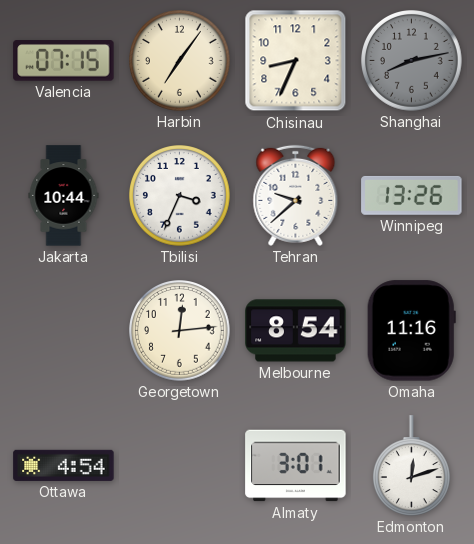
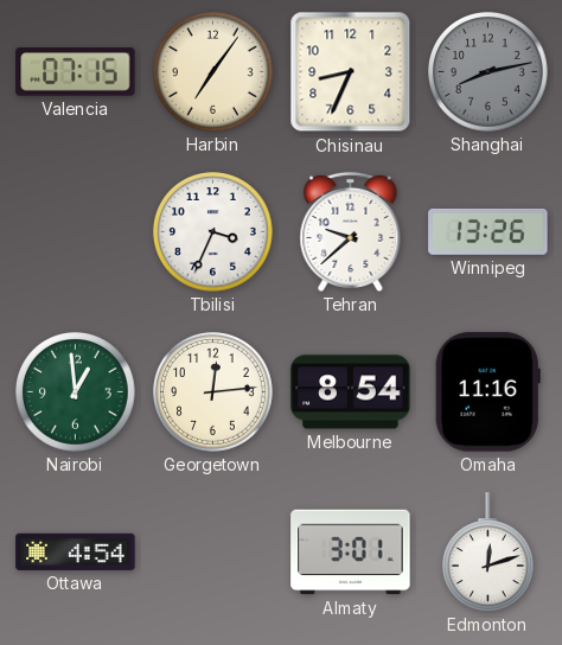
Jakarta: 10:44 -> none
Nairobi: none -> 12:59
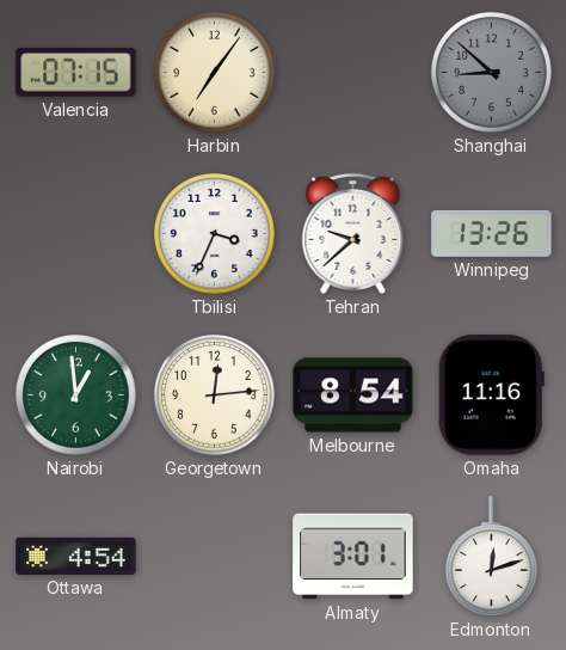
Chisinau: 8:34 -> none
Shanghai: 8:13 -> 8:52
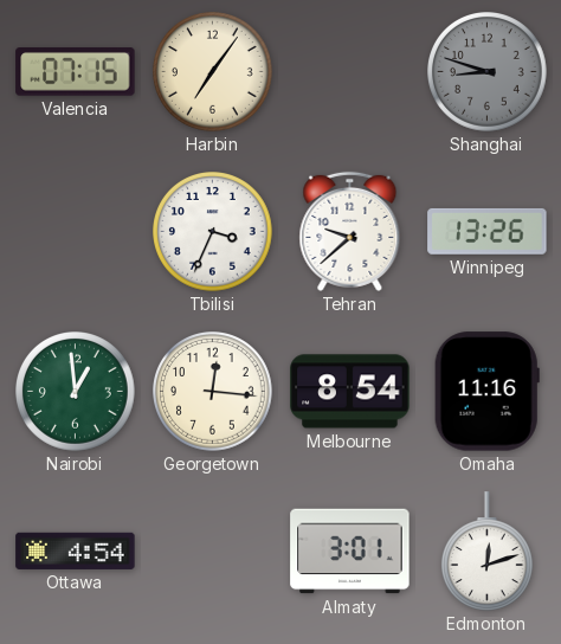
Shanghai: 8:52 -> 8:48
Georgetown: 12:14 -> 12:16
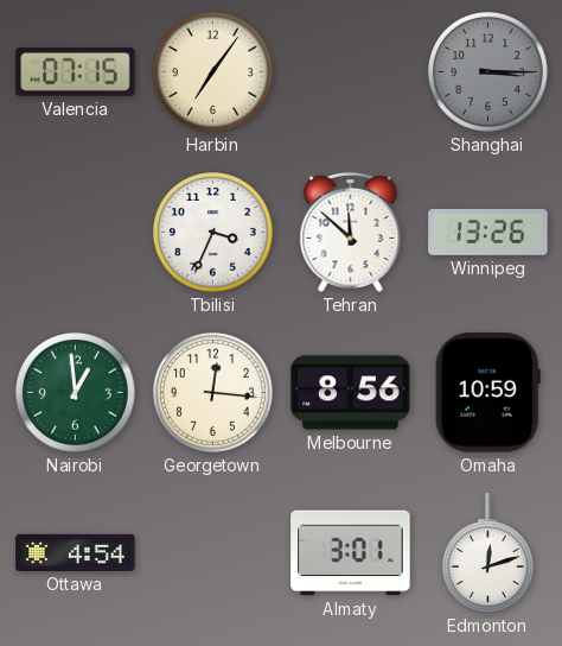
Shanghai: 8:48 -> 3:15
Tehran: 9:38 -> 11:52
Melbourne: 8:54 -> 8:56
Omaha: 11:16 -> 10:59
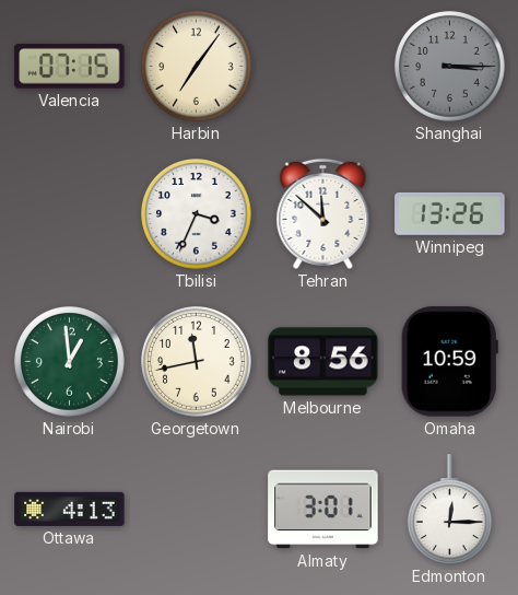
Georgetown: 12:16 -> 11:43
Ottawa: 4:54 -> 4:13
Edmonton: 12:12 -> 12:15
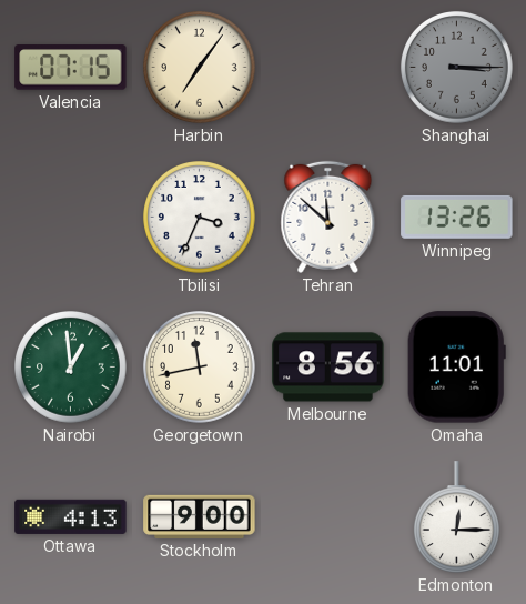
Omaha: 10:59 -> 11:01
Stockholm: none -> 9:00
Almaty: 3:01 -> none
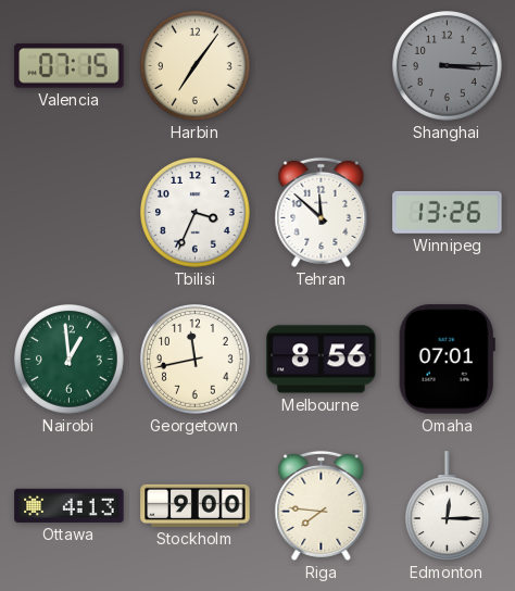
Omaha: 11:01 -> 07:01
Riga: none -> 7:46
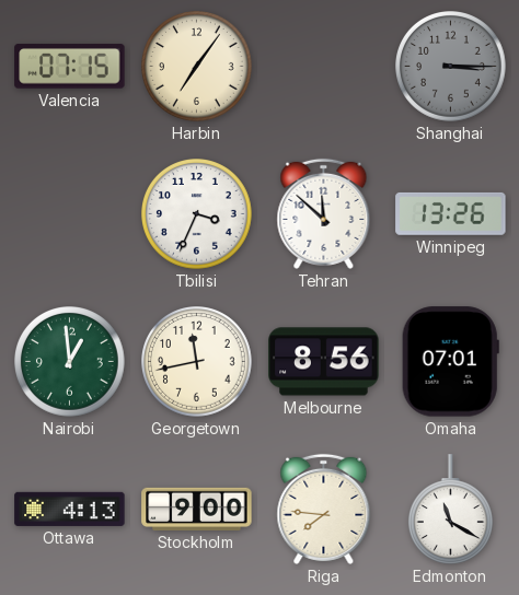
Edmonton: 12:15 -> 11:20
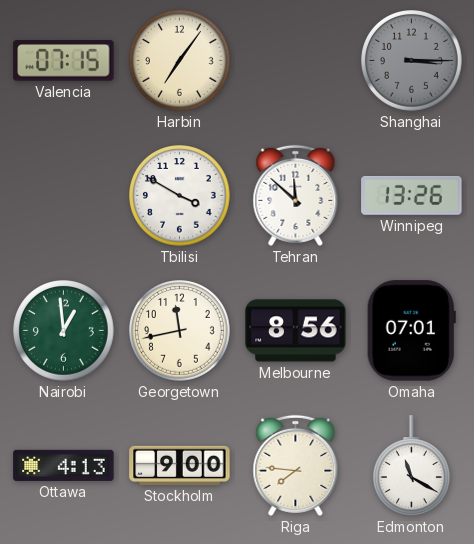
Tbilisi: 3:34 -> 3:50
